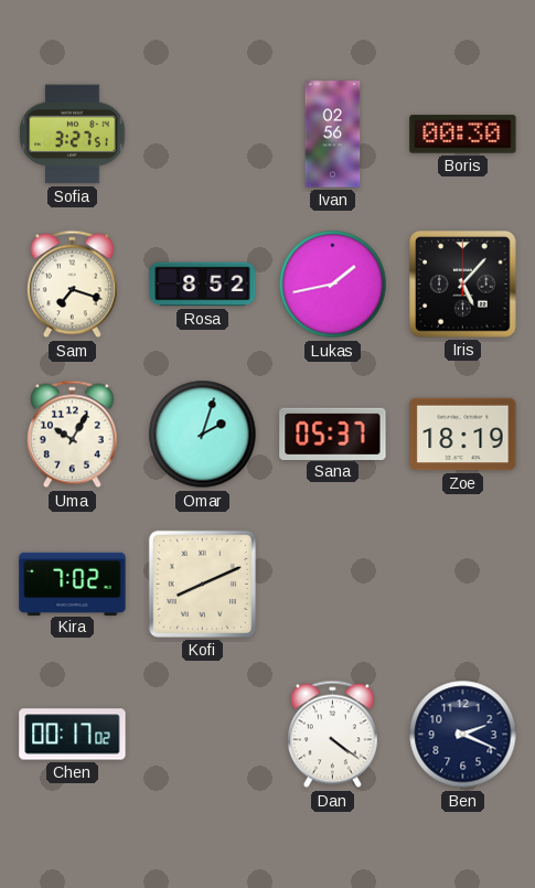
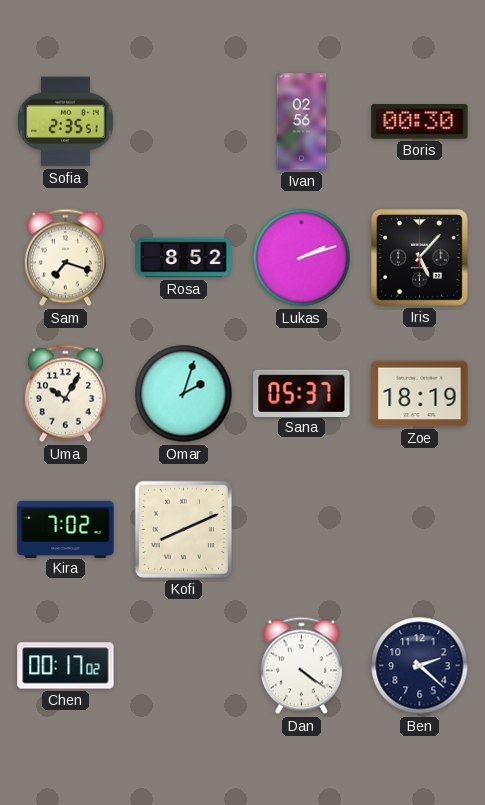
Sofia: 3:27 -> 2:35
Lukas: 1:43 -> 2:12
Ben: 2:19 -> 2:22
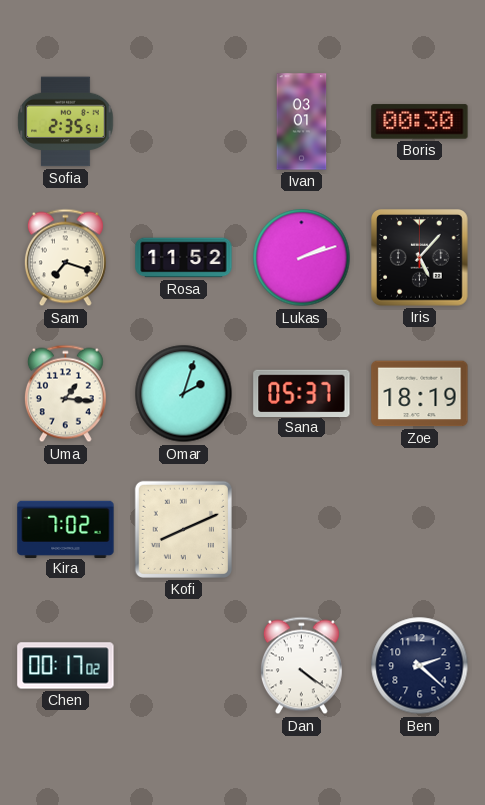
Ivan: 02:56 -> 03:01
Rosa: 8:52 -> 11:52
Uma: 10:05 -> 1:16
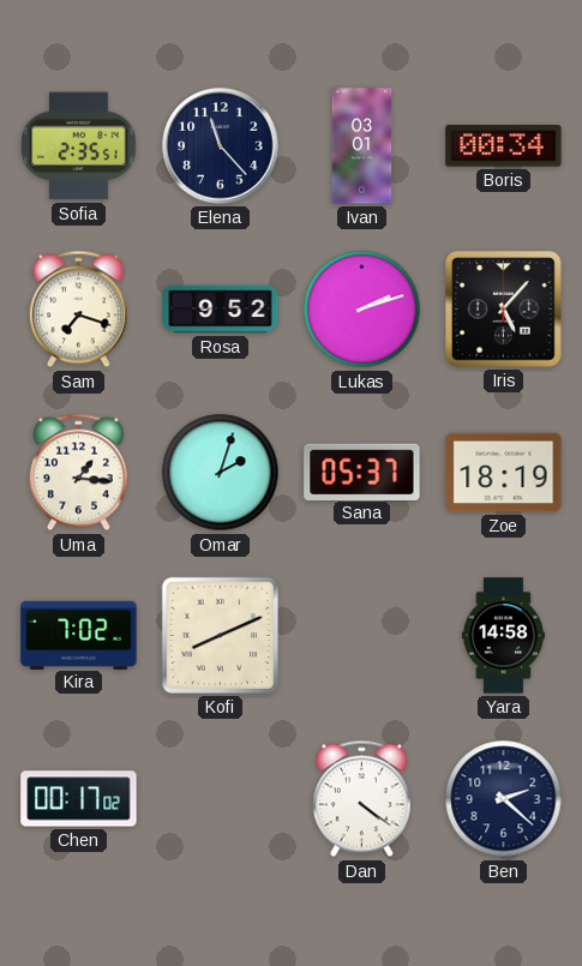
Elena: none -> 11:23
Boris: 00:30 -> 00:34
Rosa: 11:52 -> 9:52
Yara: none -> 14:58
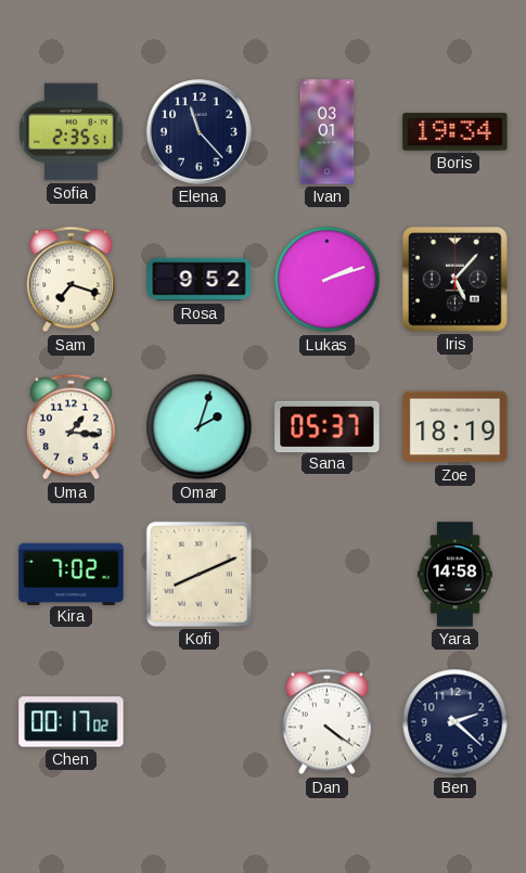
Boris: 00:34 -> 19:34
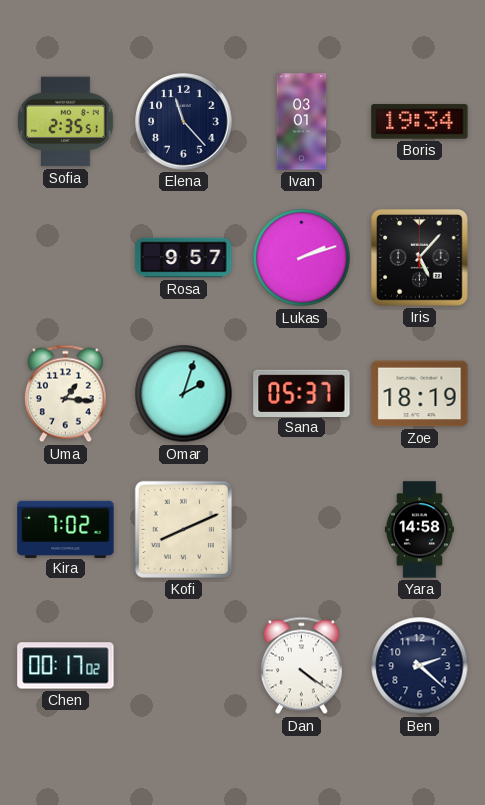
Sam: 7:18 -> none
Rosa: 9:52 -> 9:57
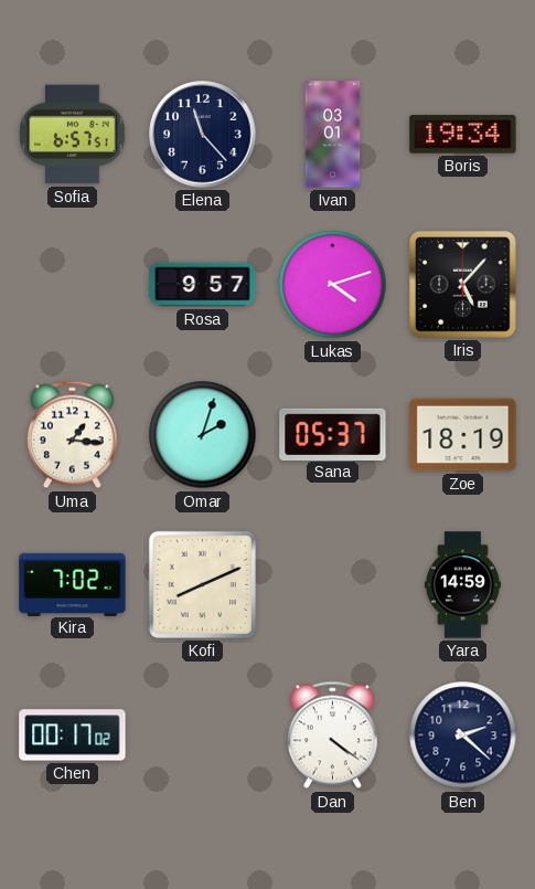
Sofia: 2:35 -> 6:57
Lukas: 2:12 -> 4:12
Yara: 14:58 -> 14:59
